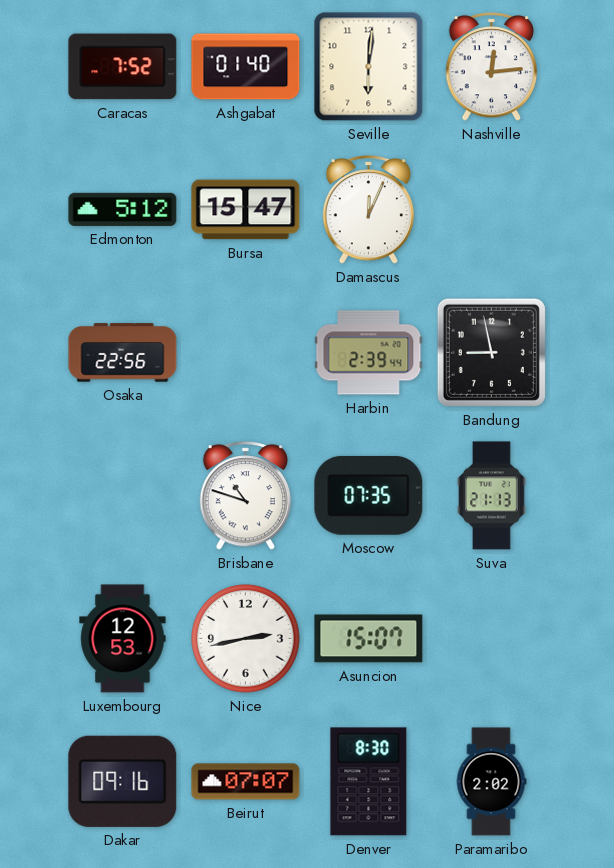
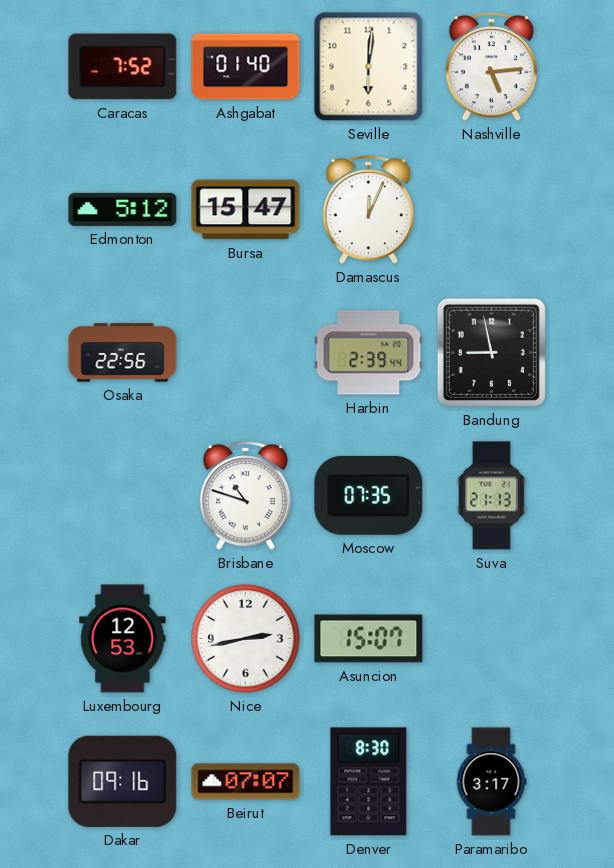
Nashville: 12:14 -> 5:14
Paramaribo: 2:02 -> 3:17
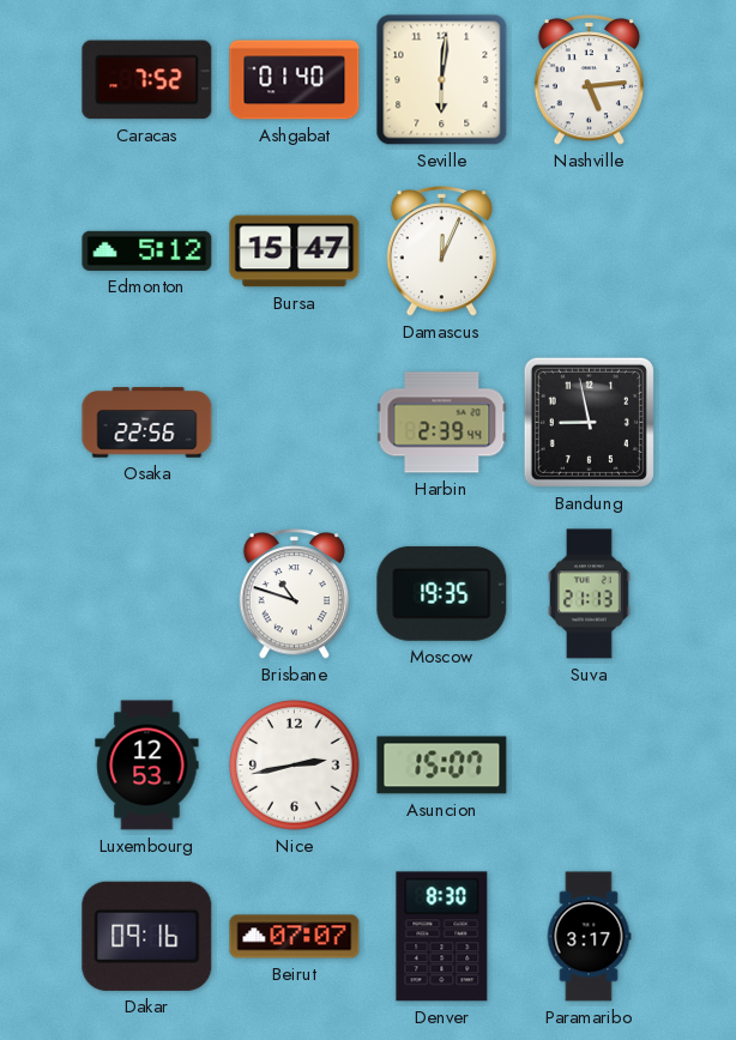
Moscow: 07:35 -> 19:35
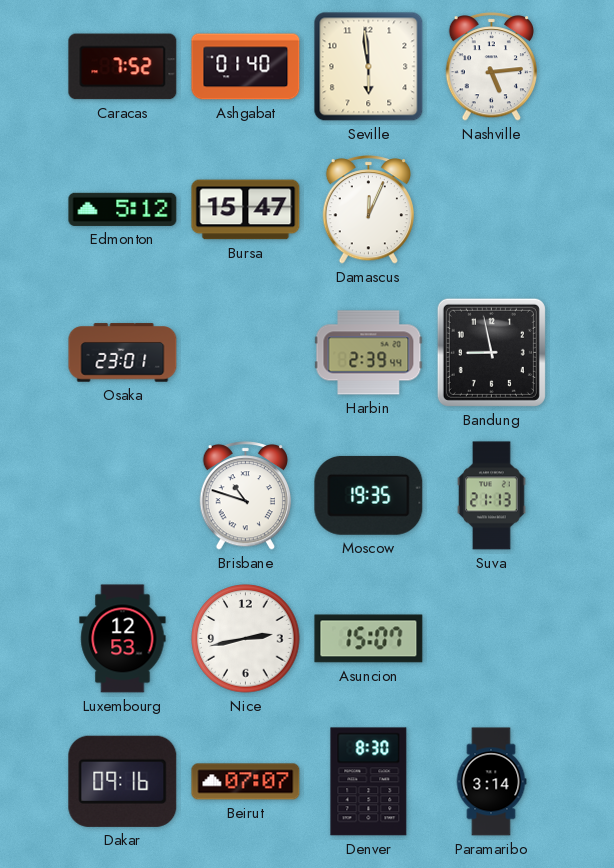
Seville: 6:01 -> 5:59
Osaka: 22:56 -> 23:01
Paramaribo: 3:17 -> 3:14
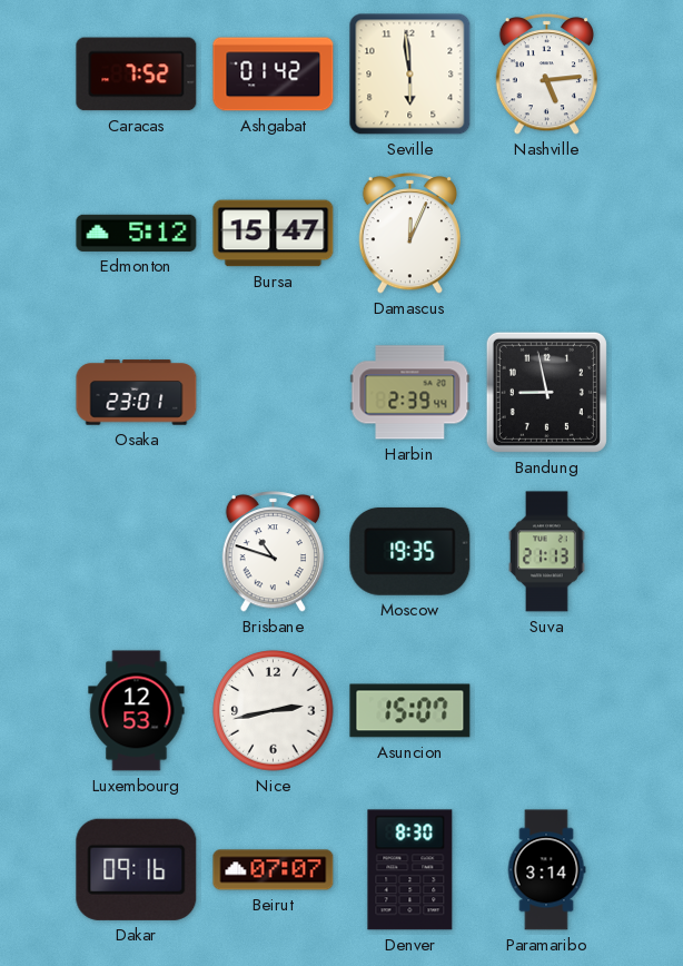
Ashgabat: 01:40 -> 01:42
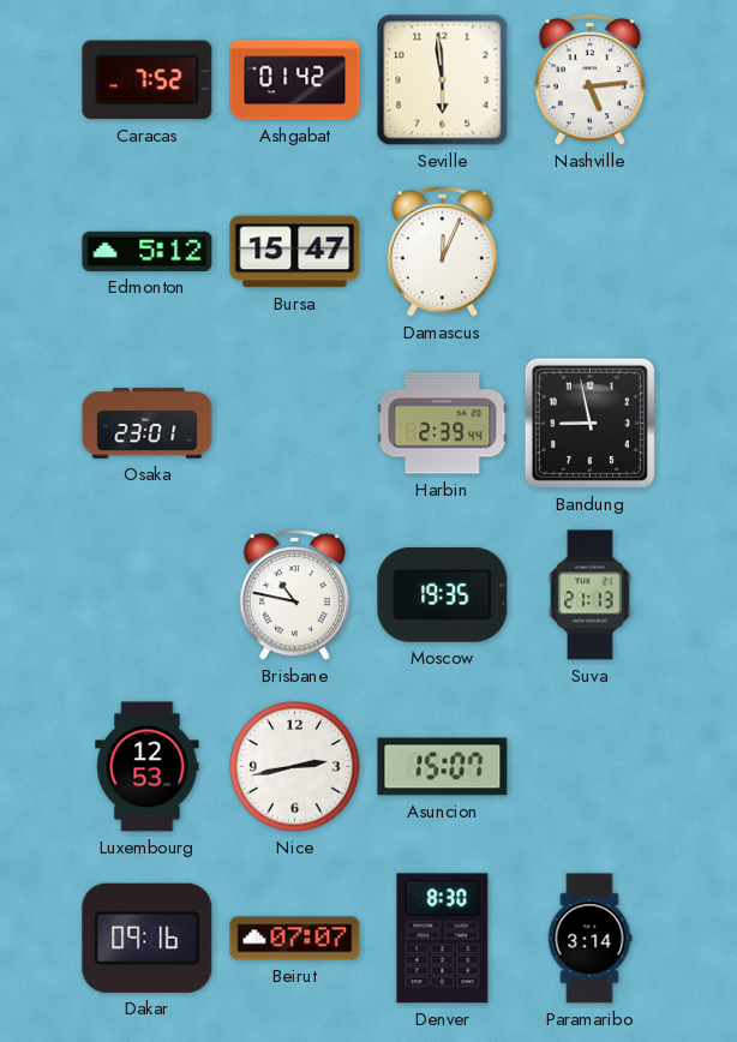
Brisbane: 10:48 -> 10:47
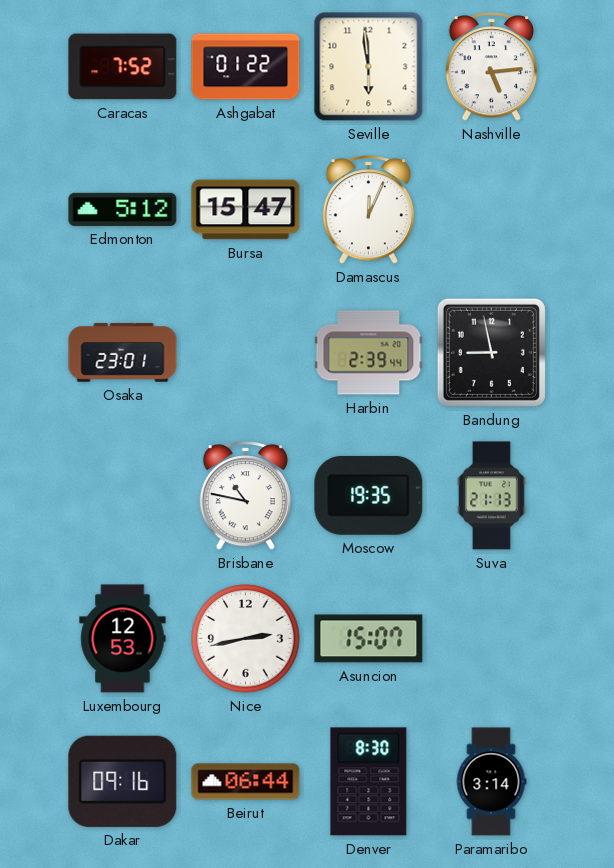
Ashgabat: 01:42 -> 01:22
Beirut: 07:07 -> 06:44
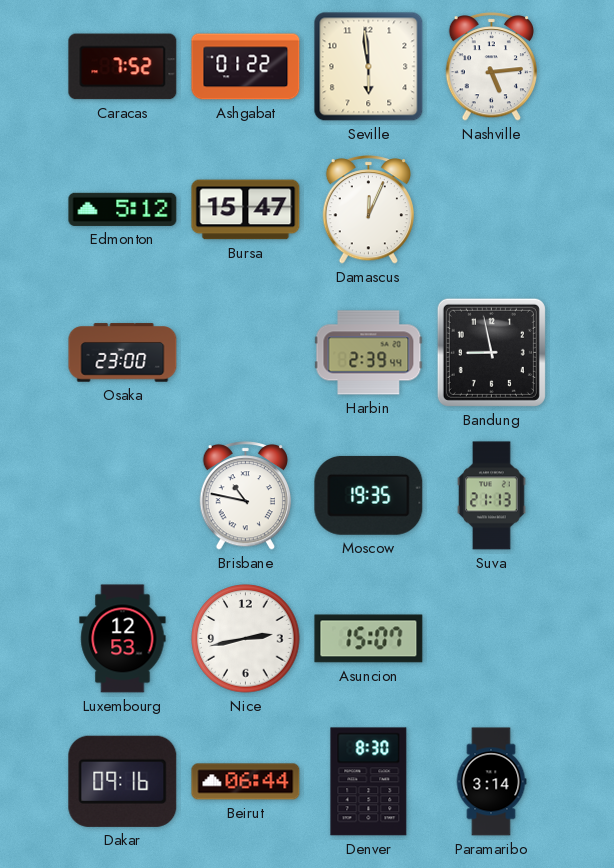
Osaka: 23:01 -> 23:00
